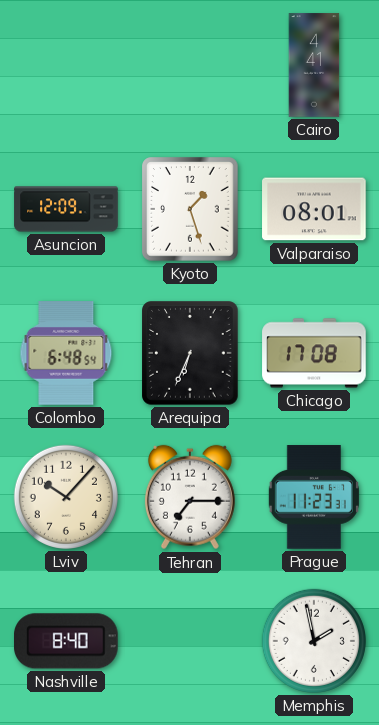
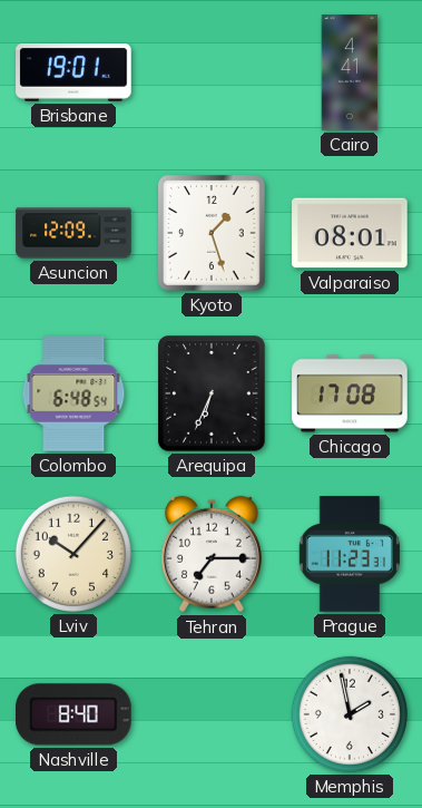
Brisbane: none -> 19:01
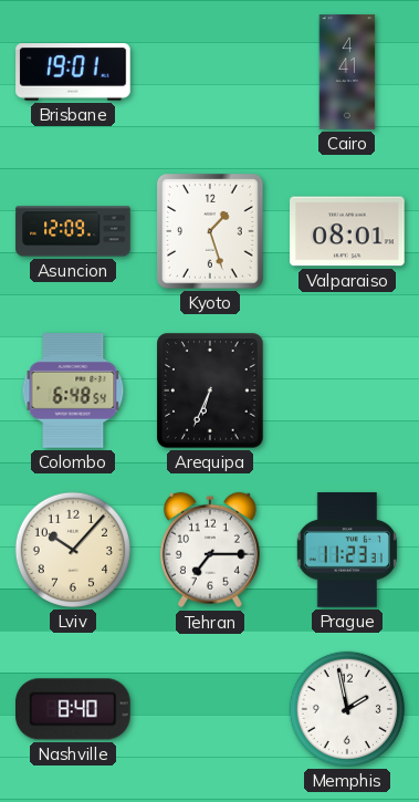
Chicago: 17:08 -> none
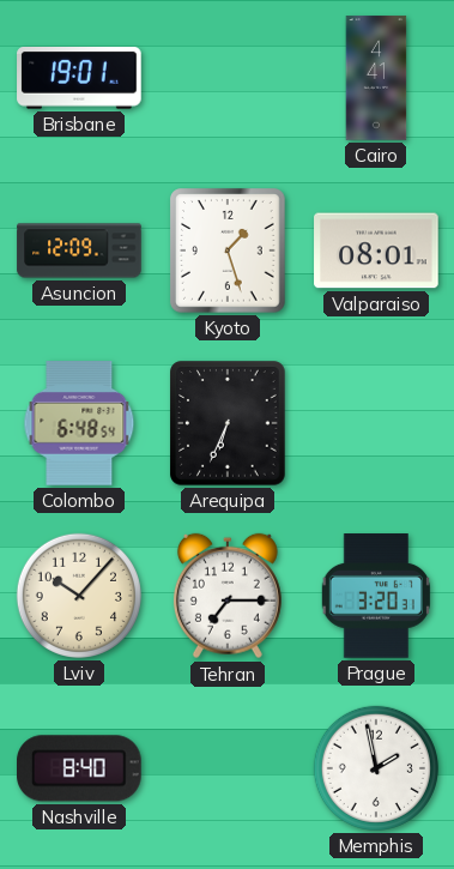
Prague: 11:23 -> 3:20
